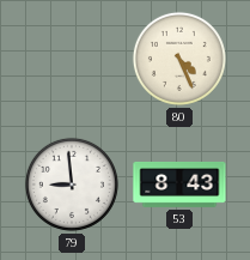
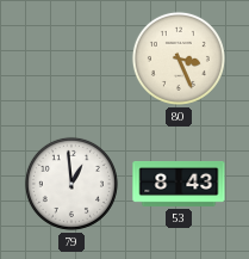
80: 4:26 -> 3:26
79: 8:59 -> 12:59
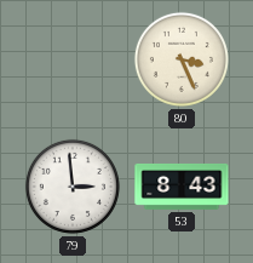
79: 12:59 -> 2:59
